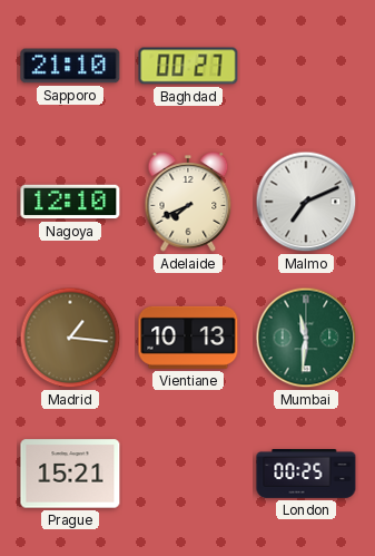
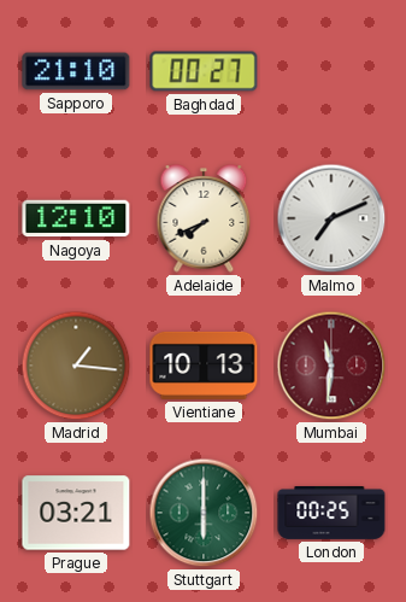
Mumbai dial: green -> burgundy
Prague: 15:21 -> 03:21
Stuttgart: none -> 6:00
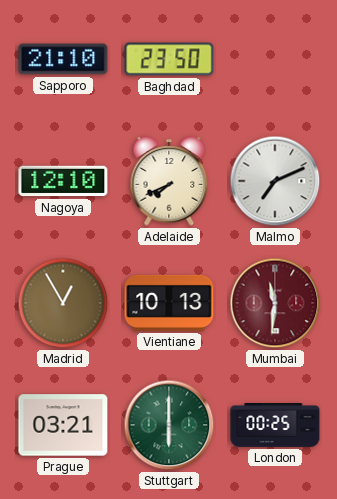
Baghdad: 00:27 -> 23:50
Madrid: 1:16 -> 12:55
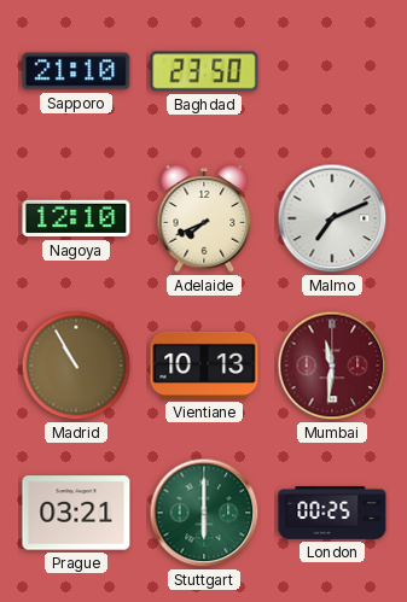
Madrid: 12:55 -> 10:55
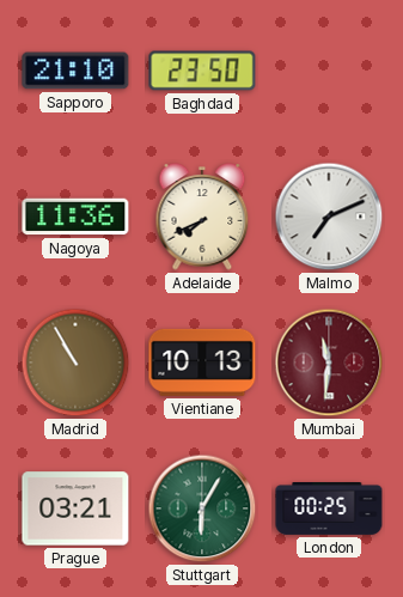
Nagoya: 12:10 -> 11:36
Stuttgart: 6:00 -> 6:05
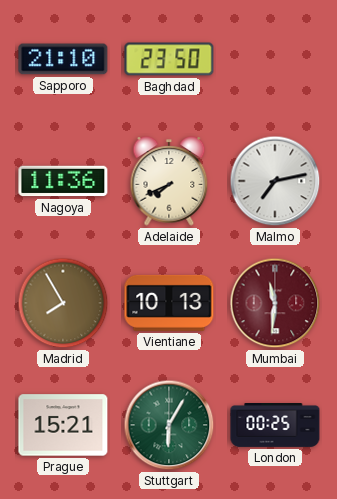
Malmo: 7:11 -> 7:13
Madrid: 10:55 -> 7:55
Prague: 03:21 -> 15:21
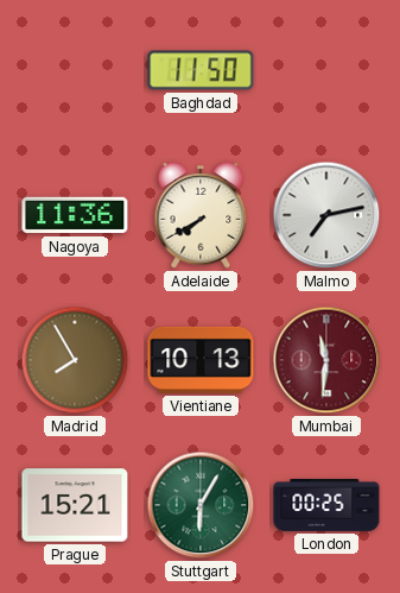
Sapporo: 21:10 -> none
Baghdad: 23:50 -> 11:50
Adelaide: 7:41 -> 7:40
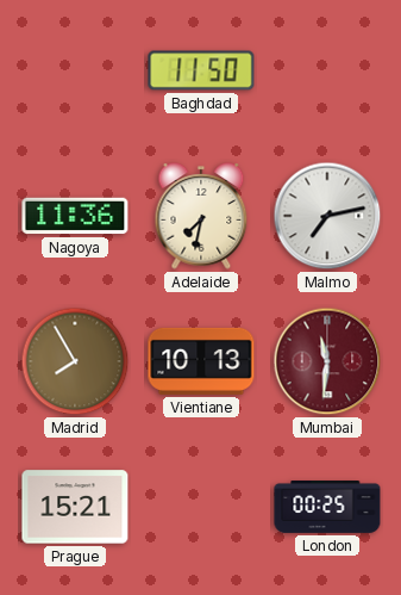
Adelaide: 7:40 -> 7:32
Stuttgart: 6:05 -> none
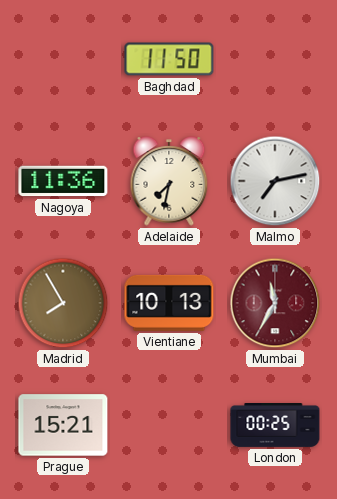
Mumbai: 11:31 -> 11:35
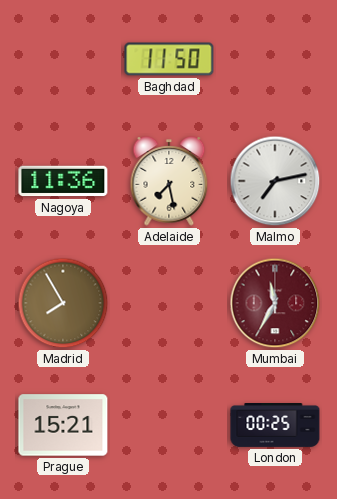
Adelaide: 7:32 -> 7:28
Vientiane: 10:13 -> none
